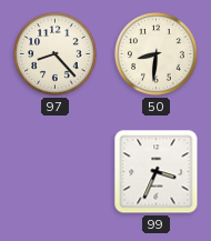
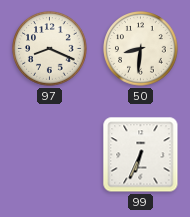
97: 8:23 -> 8:19
99: 3:34 -> 6:34
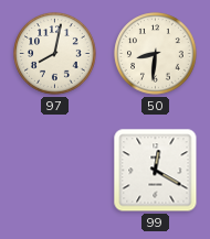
97: 8:19 -> 8:02
99: 6:34 -> 12:20
